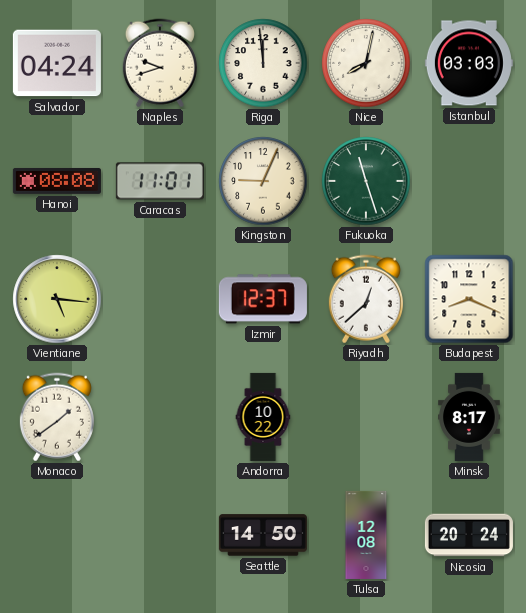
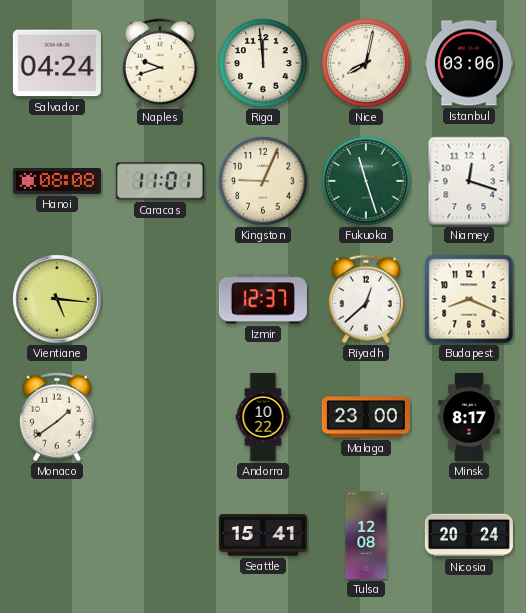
Istanbul: 03:03 -> 03:06
Niamey: none -> 12:18
Malaga: none -> 23:00
Seattle: 14:50 -> 15:41
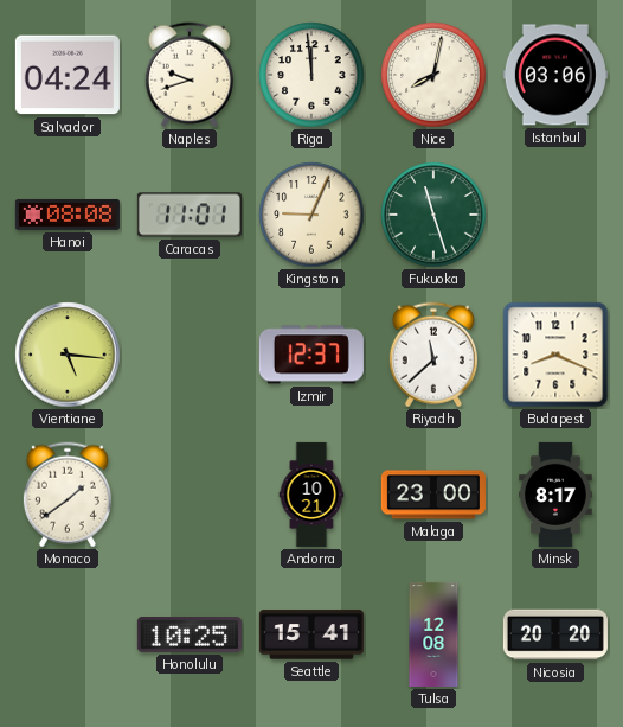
Niamey: 12:18 -> none
Riyadh: 12:38 -> 11:38
Andorra: 10:22 -> 10:21
Honolulu: none -> 10:25
Nicosia: 20:24 -> 20:20
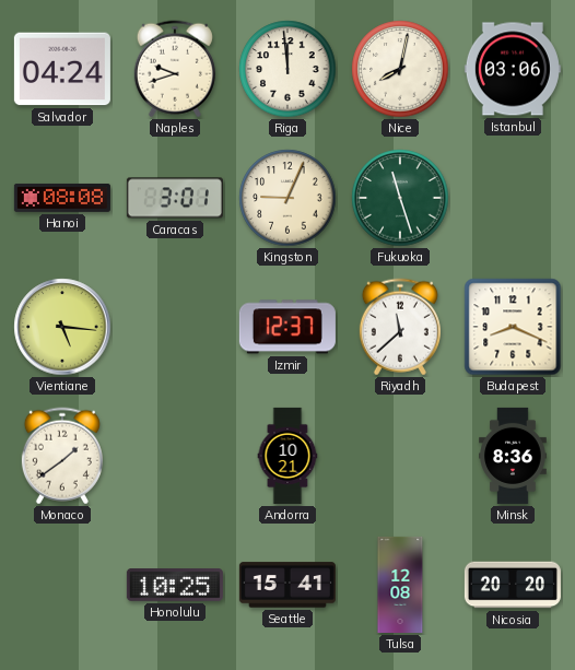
Caracas: 11:01 -> 3:01
Malaga: 23:00 -> none
Minsk: 8:17 -> 8:36
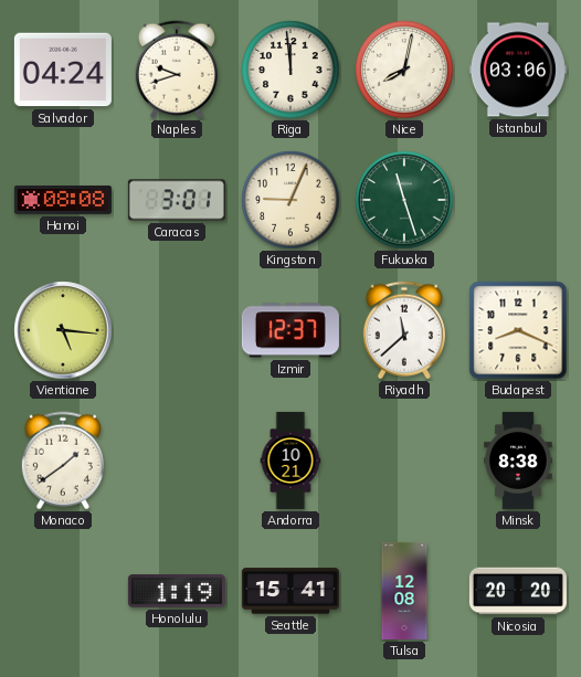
Minsk: 8:36 -> 8:38
Honolulu: 10:25 -> 1:19
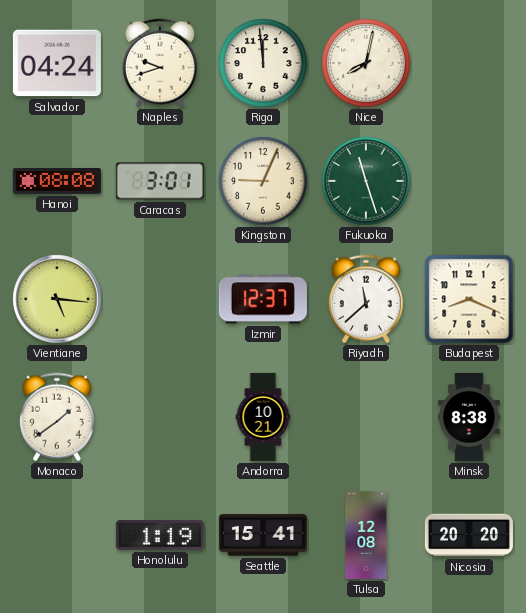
Istanbul: 03:06 -> none
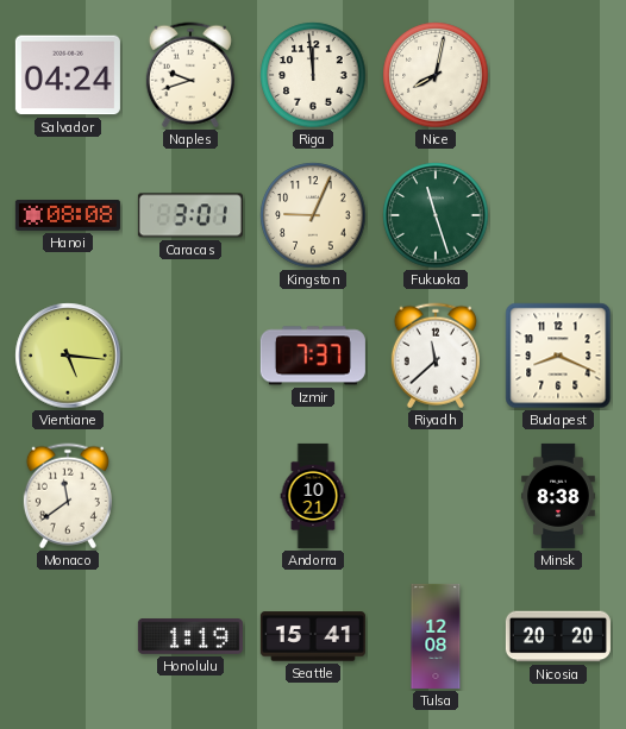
Izmir: 12:37 -> 7:37
Monaco: 1:39 -> 11:39
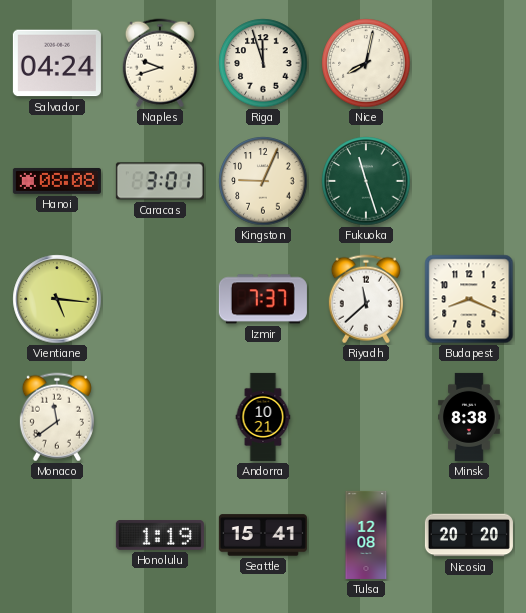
Riga: 11:59 -> 11:57
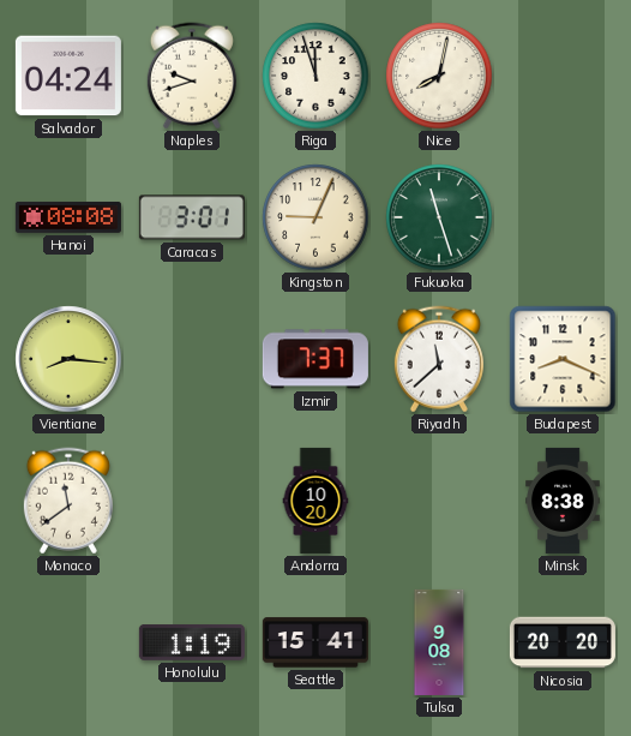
Vientiane: 5:16 -> 8:16
Andorra: 10:21 -> 10:20
Tulsa: 12:08 -> 9:08
